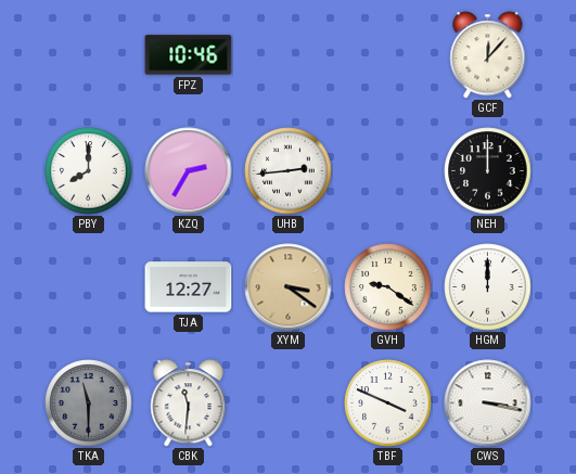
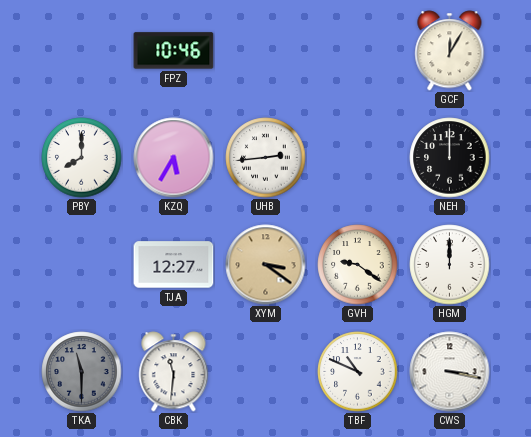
GCF: 12:07 -> 12:05
KZQ: 2:35 -> 5:35
TBF: 3:49 -> 10:49
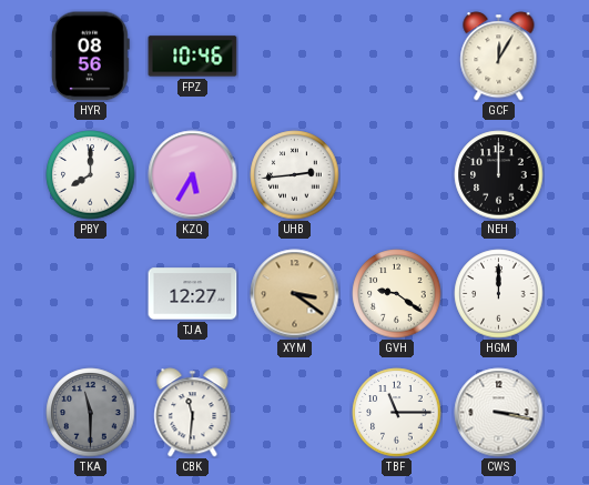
HYR: none -> 08:56
TBF: 10:49 -> 11:15
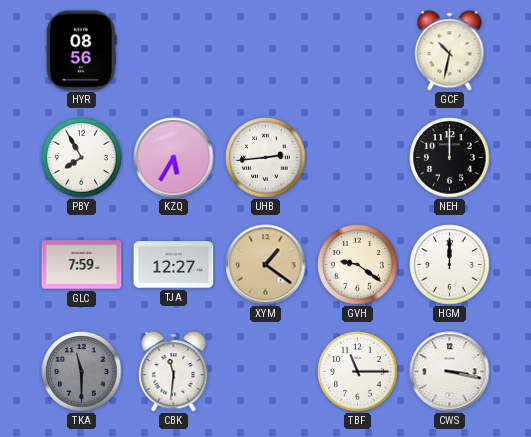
FPZ: 10:46 -> none
GCF: 12:05 -> 10:32
PBY: 8:00 -> 7:55
GLC: none -> 7:59
XYM: 3:21 -> 1:21
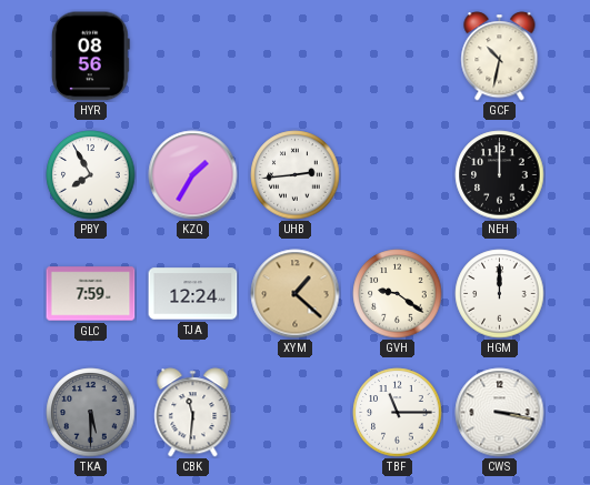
KZQ: 5:35 -> 1:35
TJA: 12:27 -> 12:24
XYM: 1:21 -> 1:22
TKA: 11:30 -> 5:30
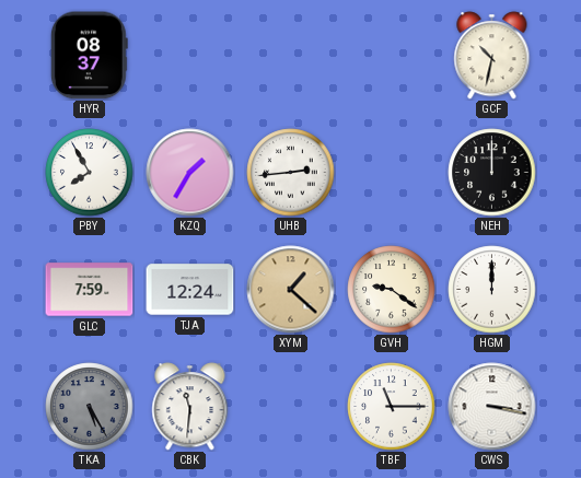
HYR: 08:56 -> 08:37
TKA: 5:30 -> 5:25
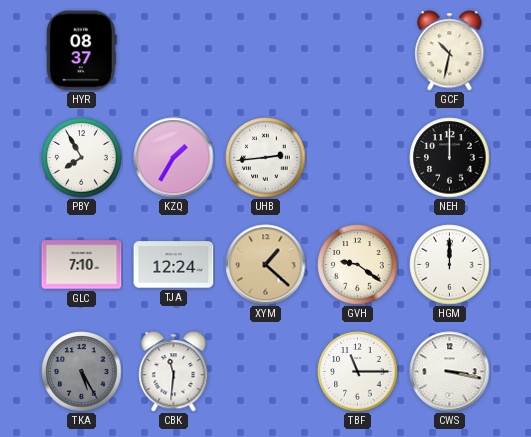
GLC: 7:59 -> 7:10
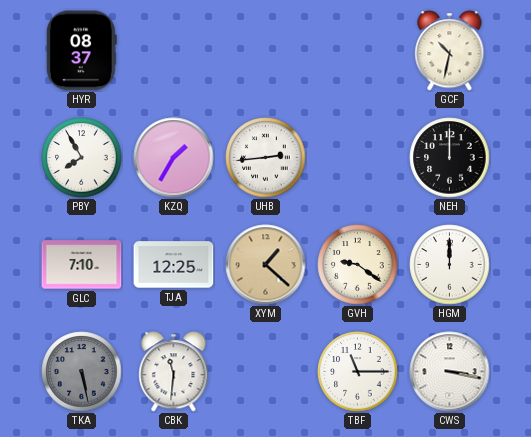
TJA: 12:24 -> 12:25
TKA: 5:25 -> 5:28
